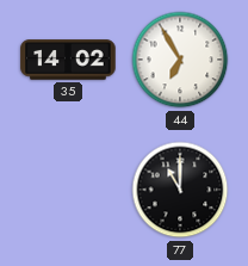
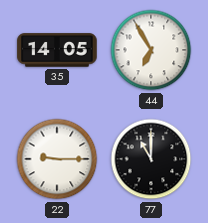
35: 14:02 -> 14:05
22: none -> 9:15
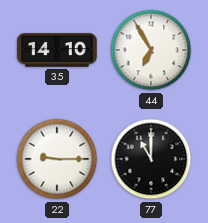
35: 14:05 -> 14:10
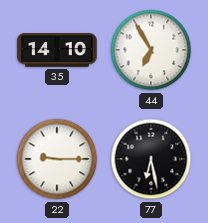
77: 11:00 -> 6:28
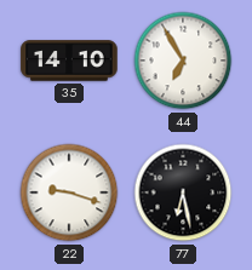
22: 9:15 -> 9:18
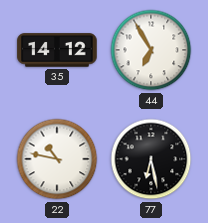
35: 14:10 -> 14:12
22: 9:18 -> 10:47
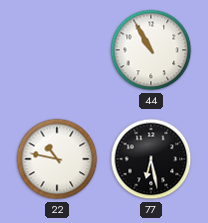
35: 14:12 -> none
44: 6:55 -> 10:55
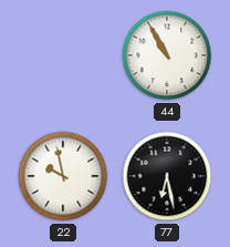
22: 10:47 -> 9:58
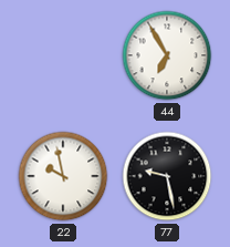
44: 10:55 -> 6:55
77: 6:28 -> 9:28
